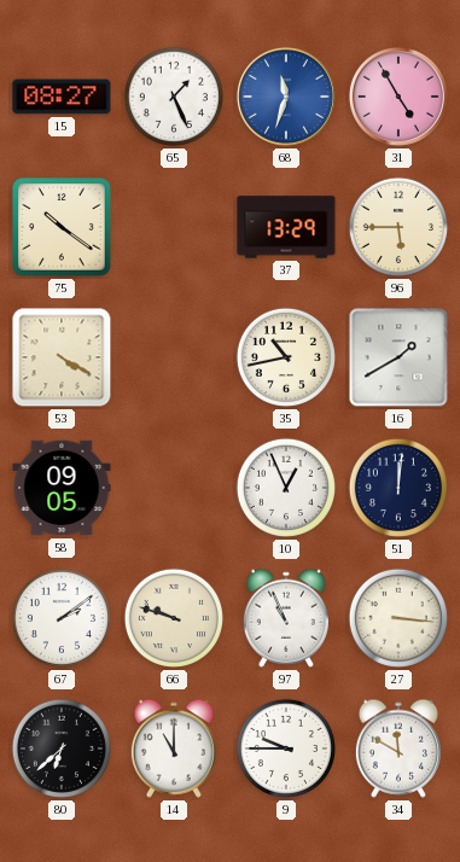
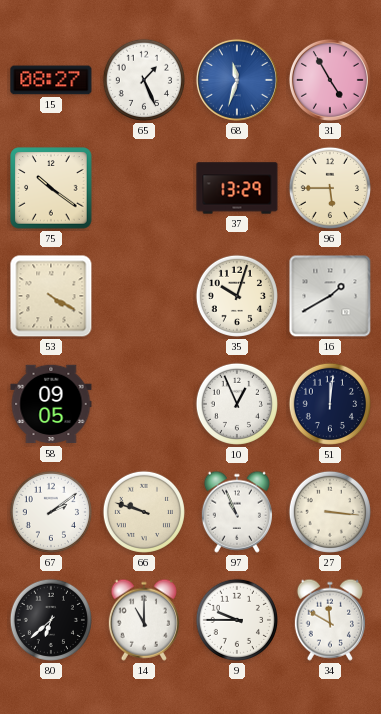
35: 10:43 -> 10:03
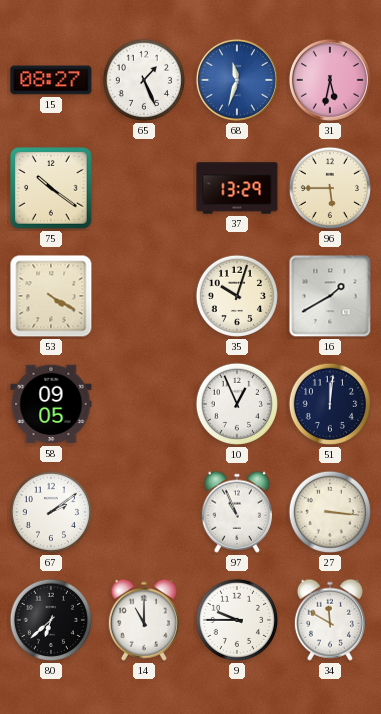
31: 4:55 -> 5:32
66: 9:48 -> none
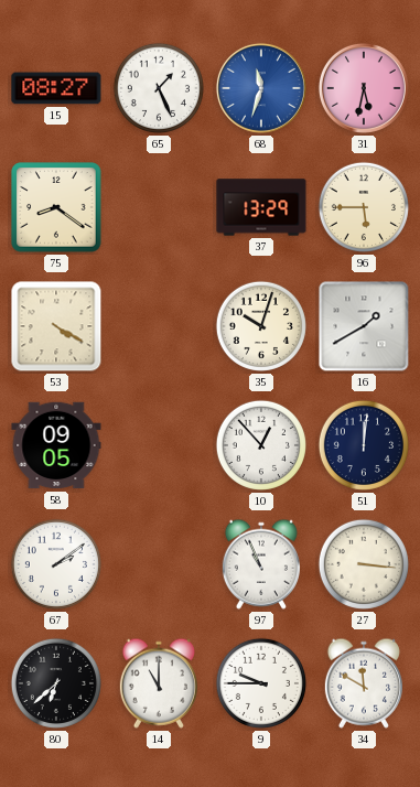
75: 10:21 -> 8:21
10: 12:56 -> 12:53
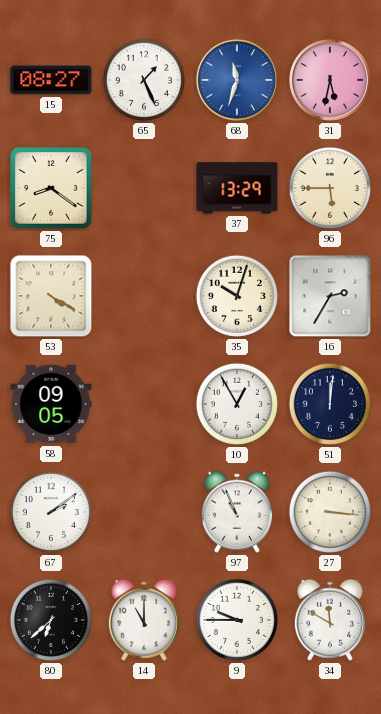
16: 1:40 -> 2:35
10: 12:53 -> 12:55
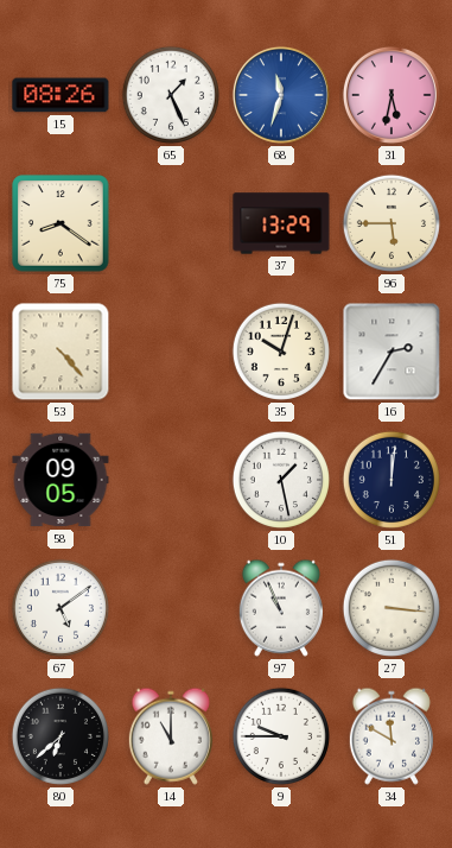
15: 08:27 -> 08:26
53: 4:20 -> 4:23
10: 12:55 -> 1:28
67: 2:09 -> 5:09
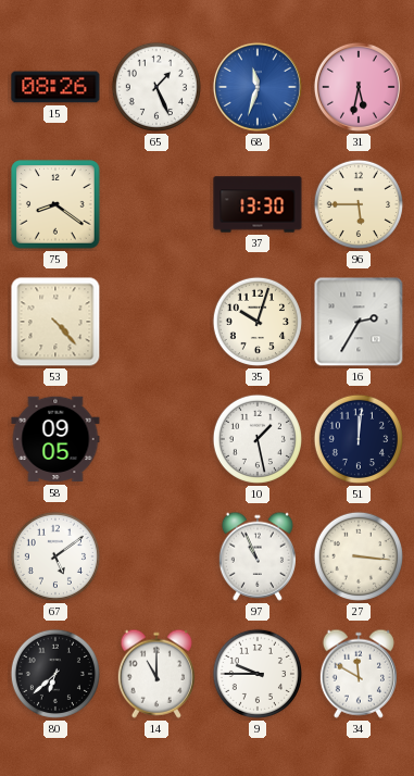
37: 13:29 -> 13:30
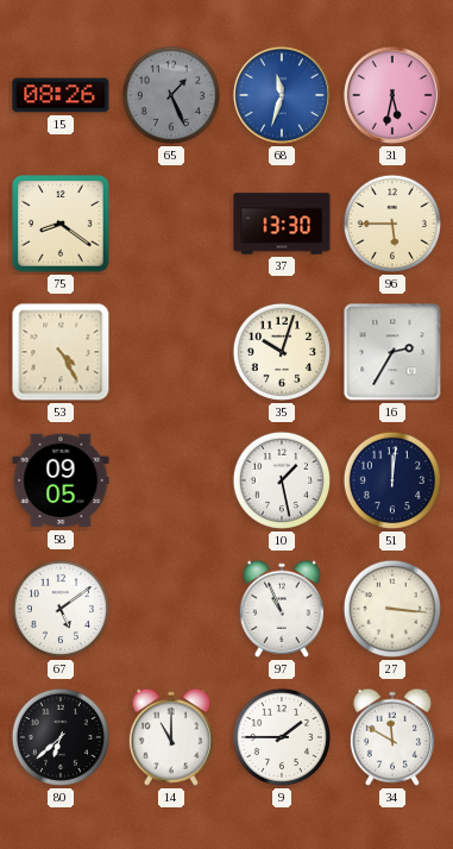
65 dial: white -> grey
53: 4:23 -> 4:25
9: 9:45 -> 1:45
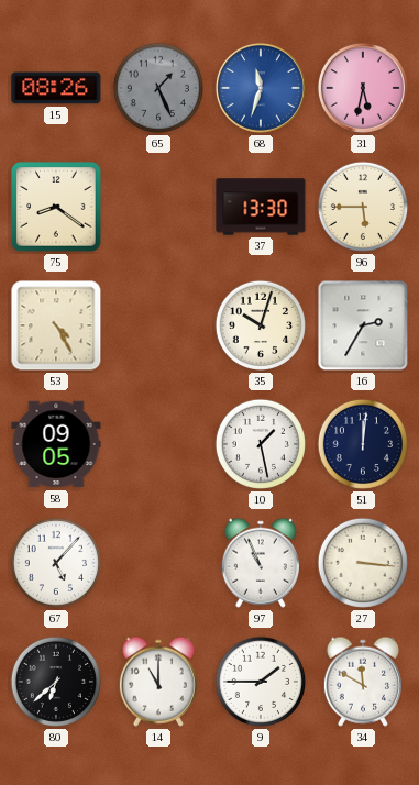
67: 5:09 -> 5:07
